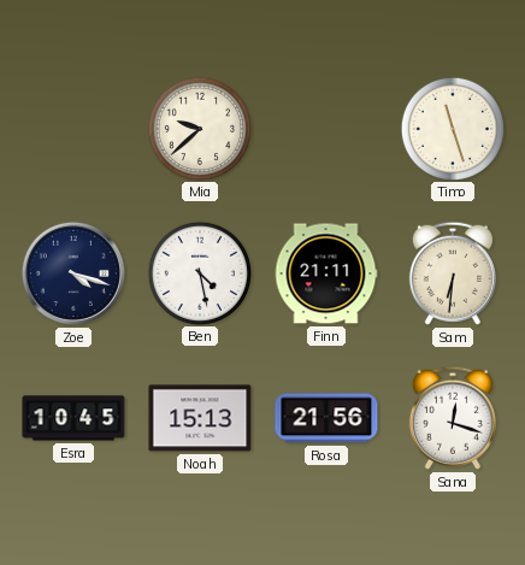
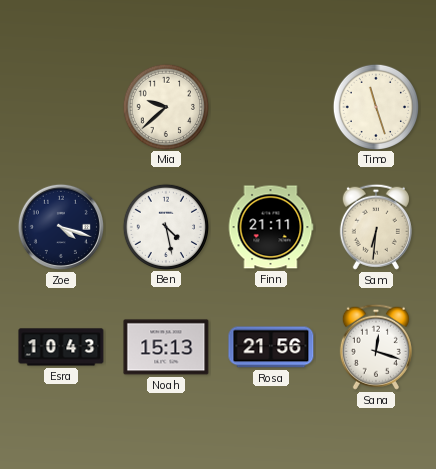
Esra: 10:45 -> 10:43
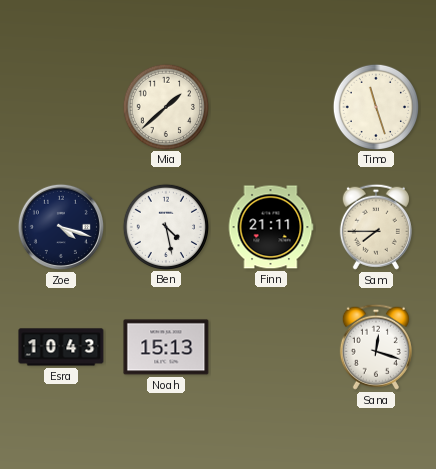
Mia: 9:38 -> 1:38
Sam: 6:31 -> 7:45
Rosa: 21:56 -> none
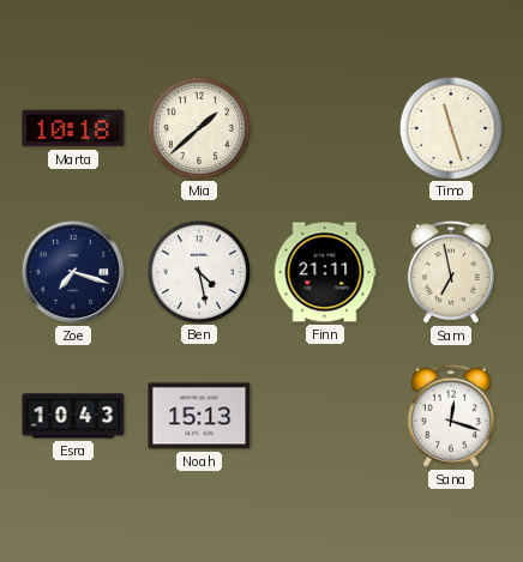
Marta: none -> 10:18
Zoe: 4:18 -> 7:18
Sam: 7:45 -> 6:58
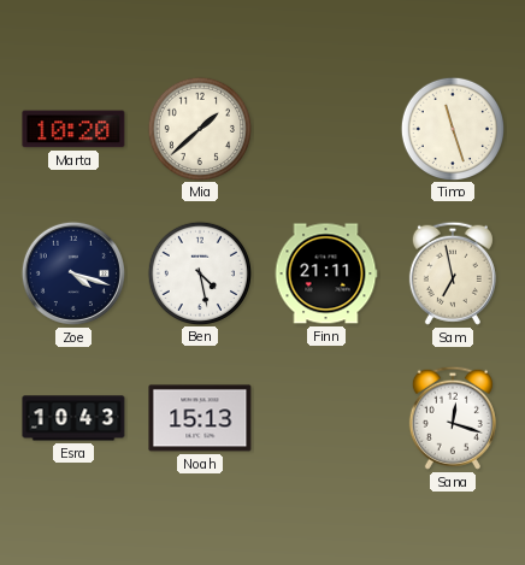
Marta: 10:18 -> 10:20
Zoe: 7:18 -> 4:18
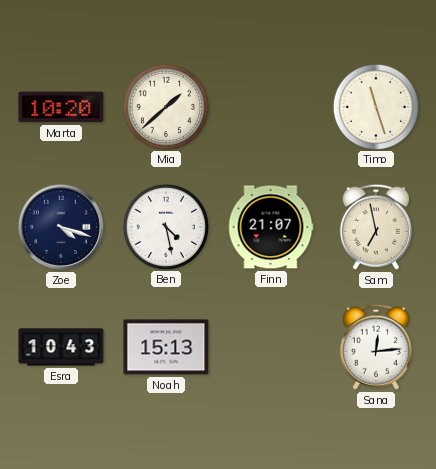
Finn: 21:11 -> 21:07
Sana: 12:18 -> 12:14
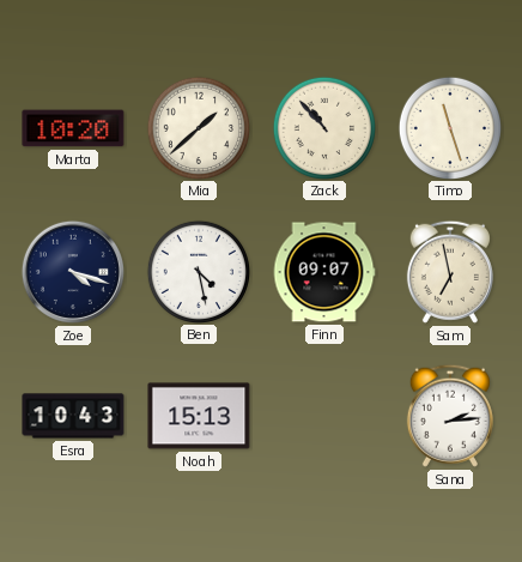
Zack: none -> 10:53
Finn: 21:07 -> 09:07
Sana: 12:14 -> 2:14
